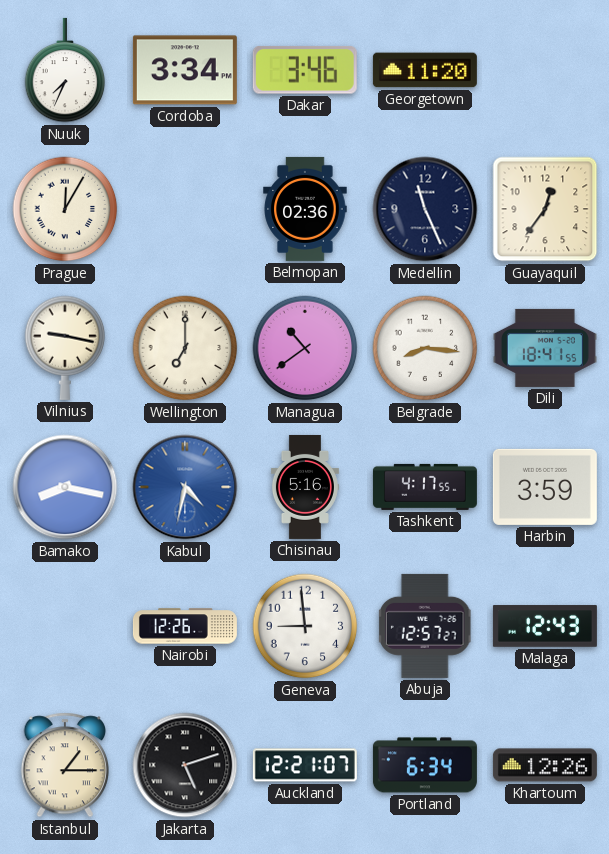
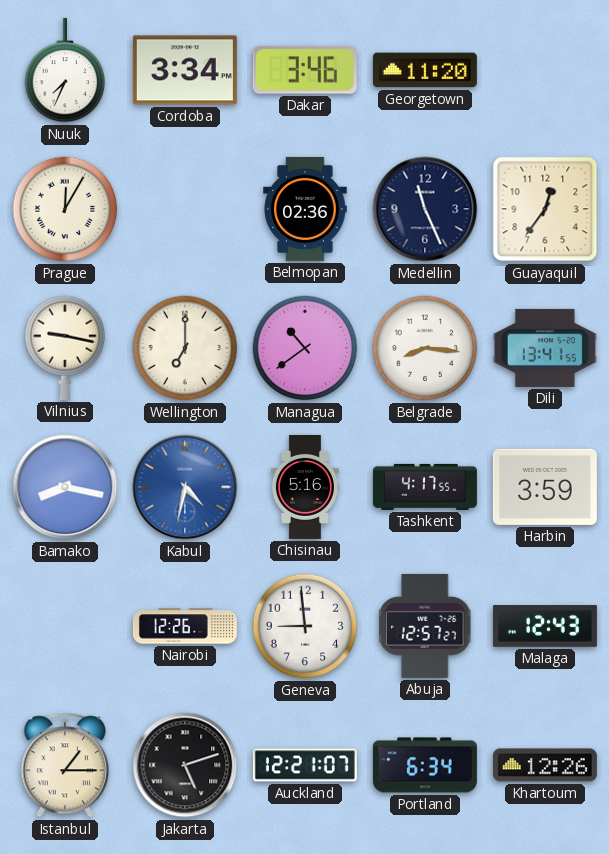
Dili: 18:41 -> 13:41
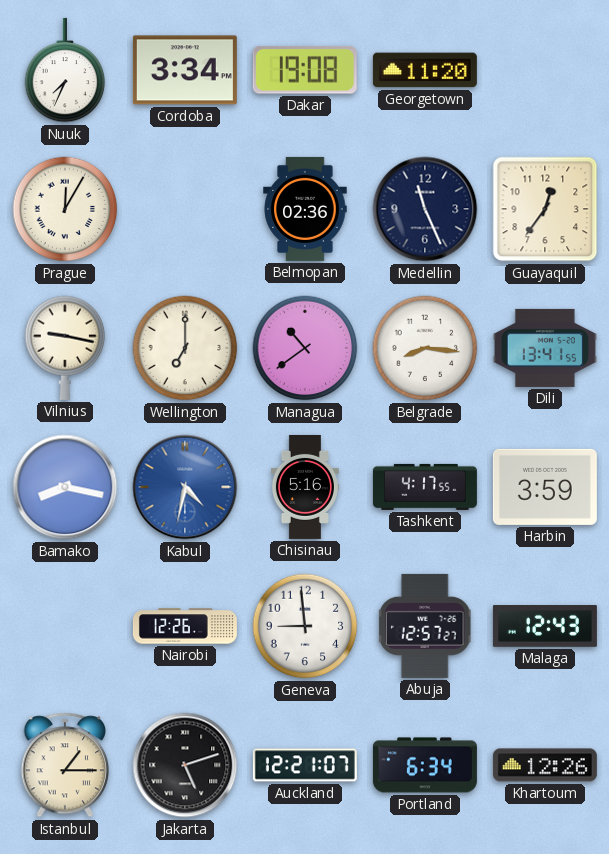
Dakar: 3:46 -> 19:08
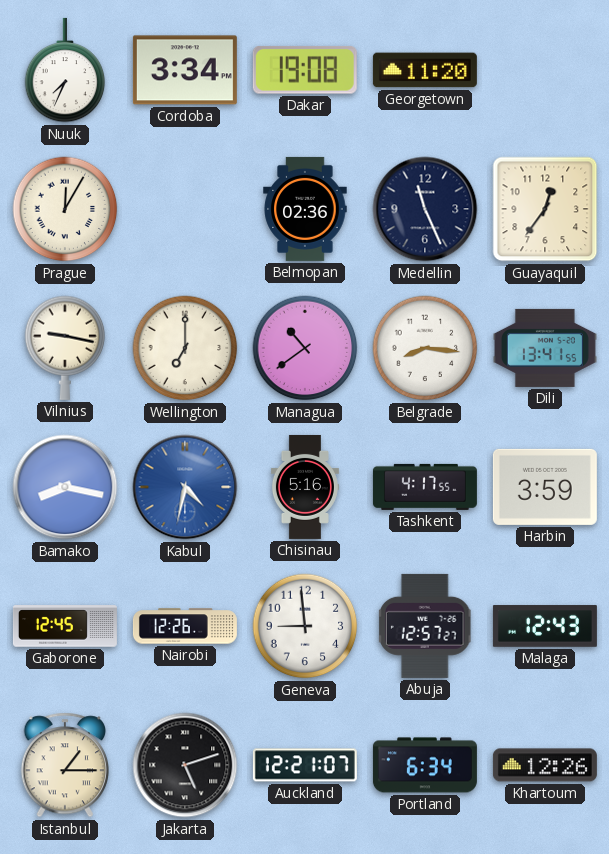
Gaborone: none -> 12:45
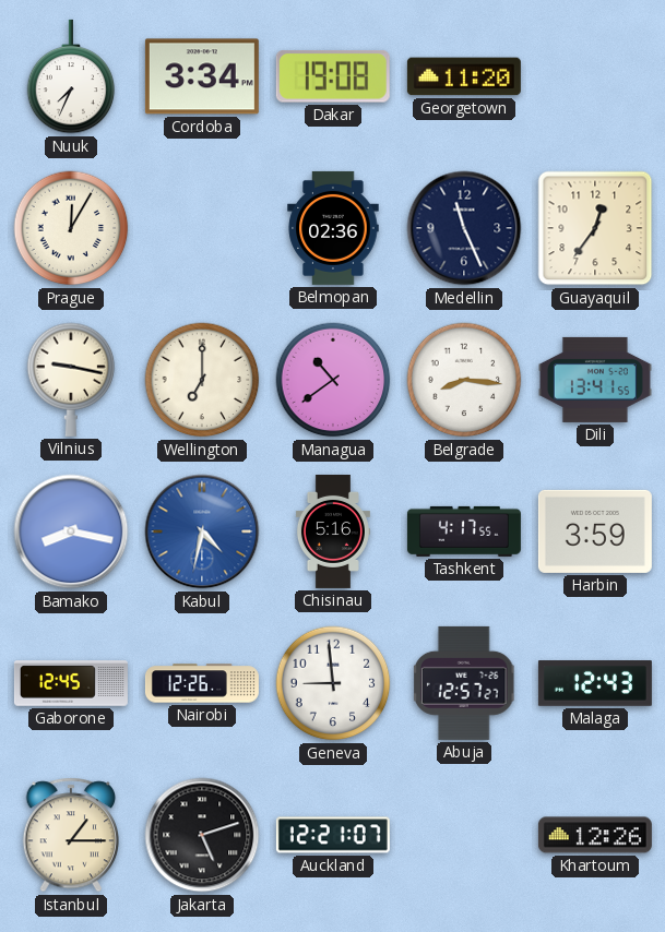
Portland: 6:34 -> none
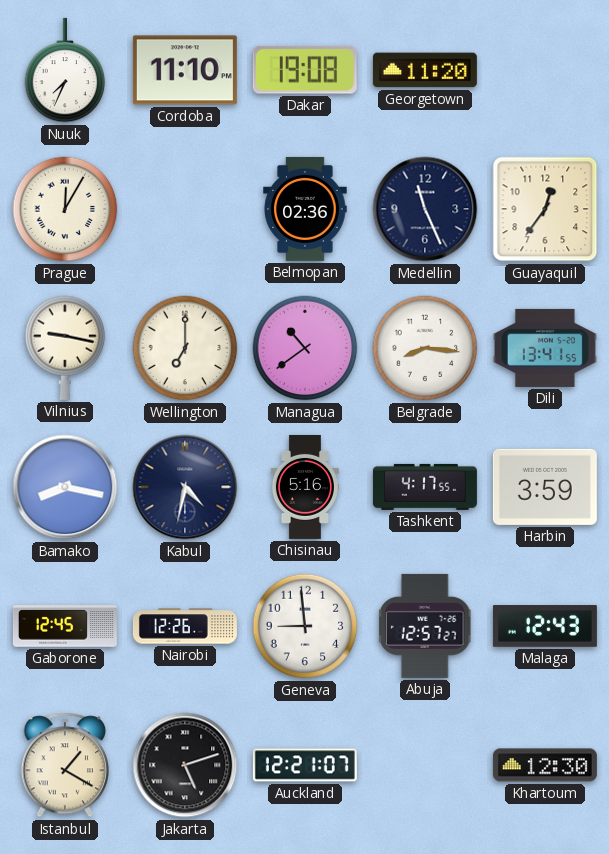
Cordoba: 3:34 -> 11:10
Kabul dial: blue -> navy
Istanbul: 1:15 -> 1:20
Khartoum: 12:26 -> 12:30
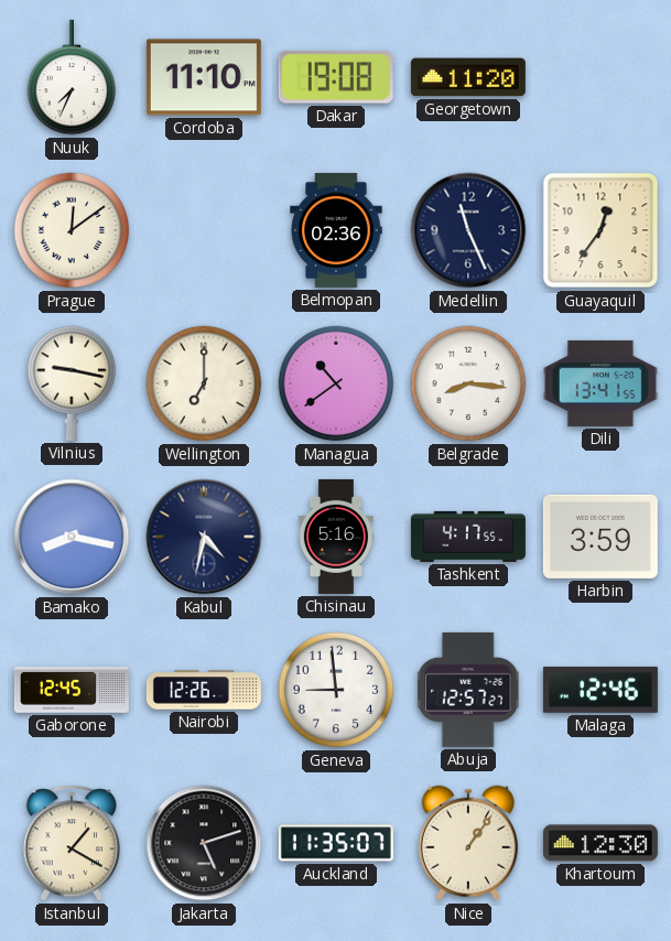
Prague: 12:05 -> 12:09
Malaga: 12:43 -> 12:46
Auckland: 12:21 -> 11:35
Nice: none -> 1:06
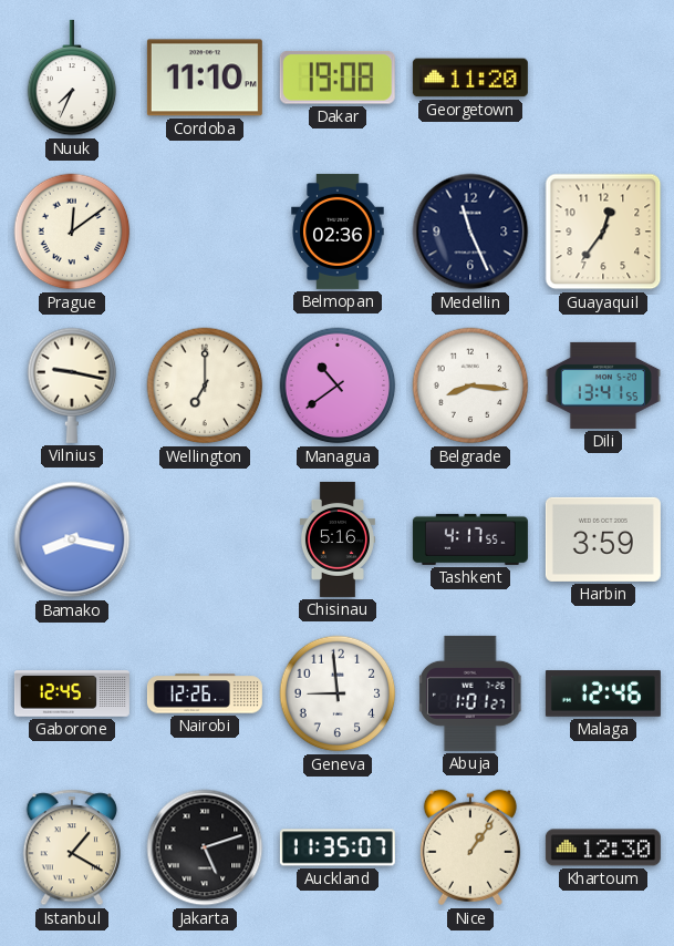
Kabul: 4:32 -> none
Abuja: 12:57 -> 1:01
